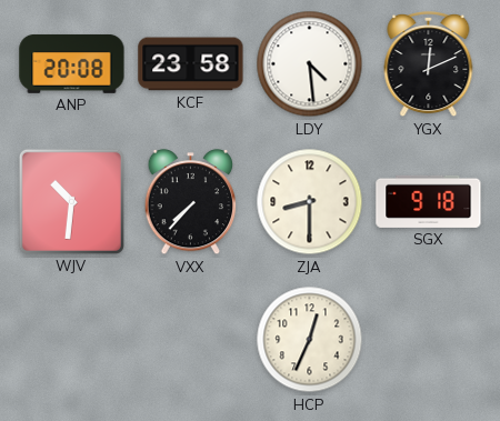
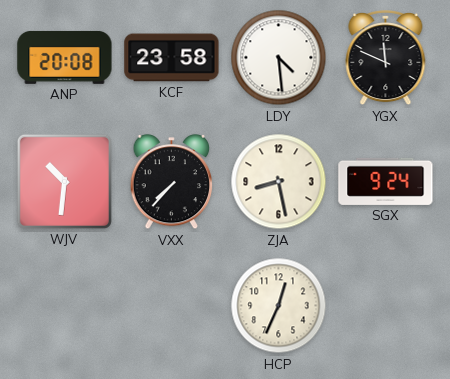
YGX: 12:11 -> 11:49
ZJA: 8:30 -> 8:28
SGX: 9:18 -> 9:24
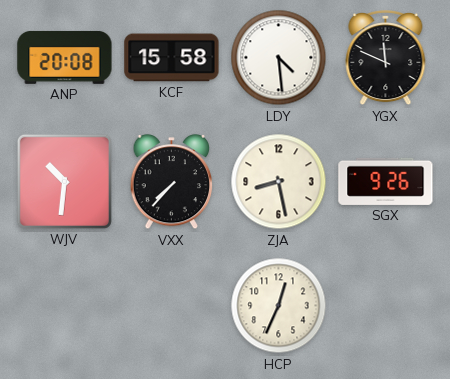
KCF: 23:58 -> 15:58
SGX: 9:24 -> 9:26
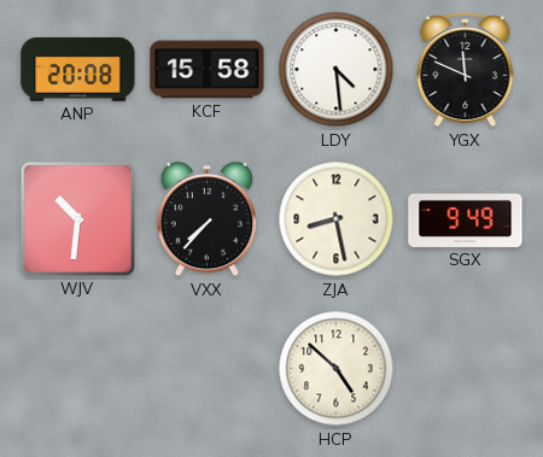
SGX: 9:26 -> 9:49
HCP: 12:34 -> 4:52
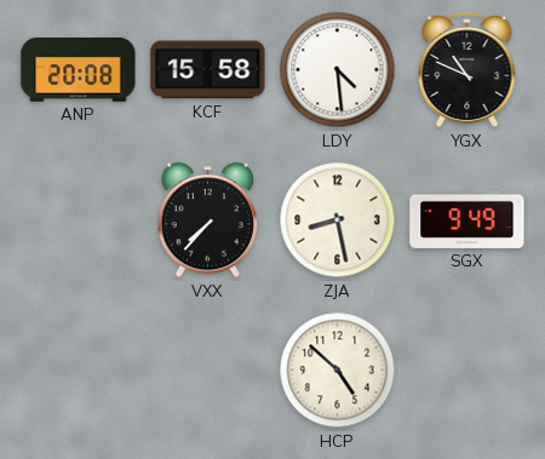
YGX: 11:49 -> 10:49
WJV: 10:31 -> none
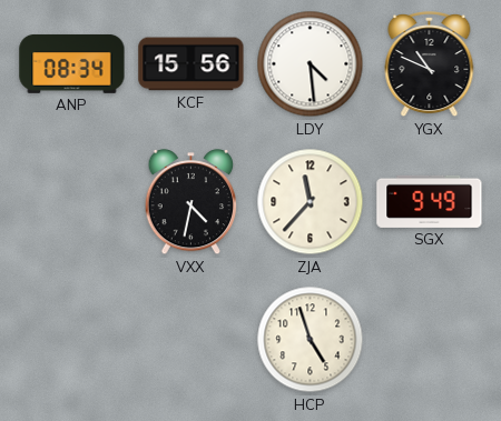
ANP: 20:08 -> 08:34
KCF: 15:58 -> 15:56
VXX: 7:37 -> 4:32
ZJA: 8:28 -> 11:37
HCP: 4:52 -> 4:57
